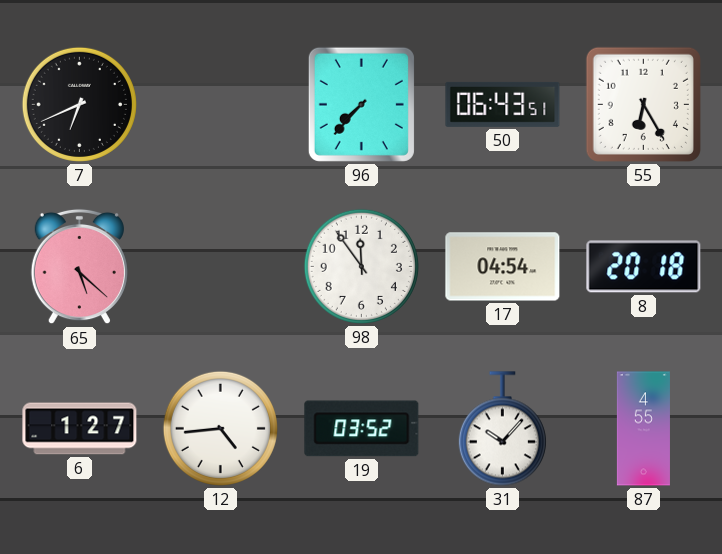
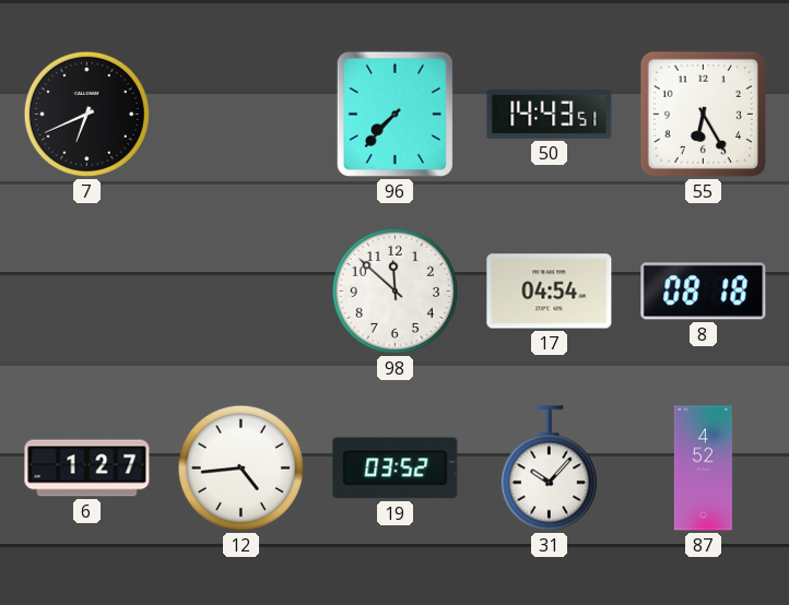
50: 06:43 -> 14:43
65: 5:22 -> none
98: 11:54 -> 11:52
8: 20:18 -> 08:18
87: 4:55 -> 4:52
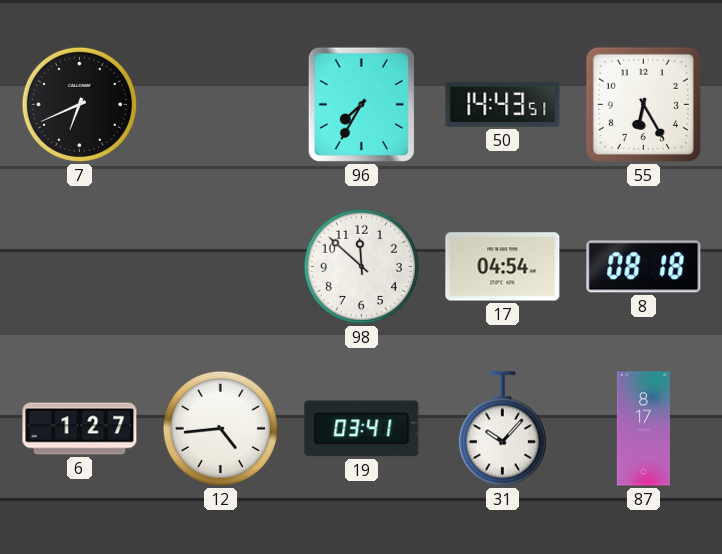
96: 7:37 -> 7:35
19: 03:52 -> 03:41
87: 4:52 -> 8:17
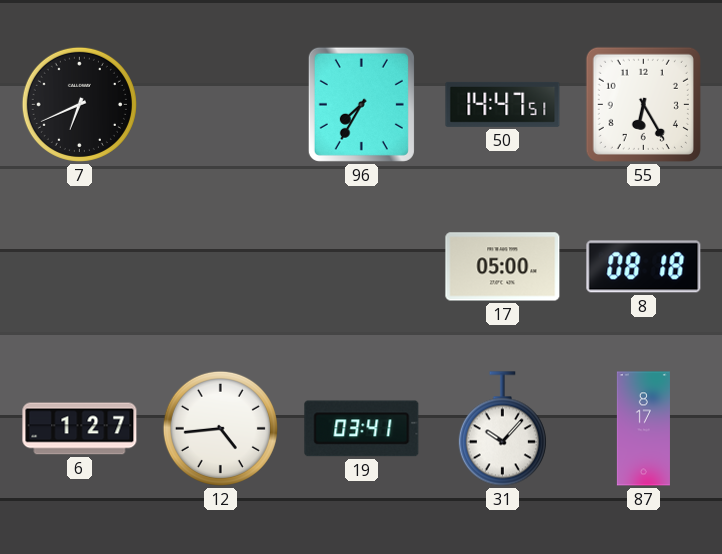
50: 14:43 -> 14:47
98: 11:52 -> none
17: 04:54 -> 05:00
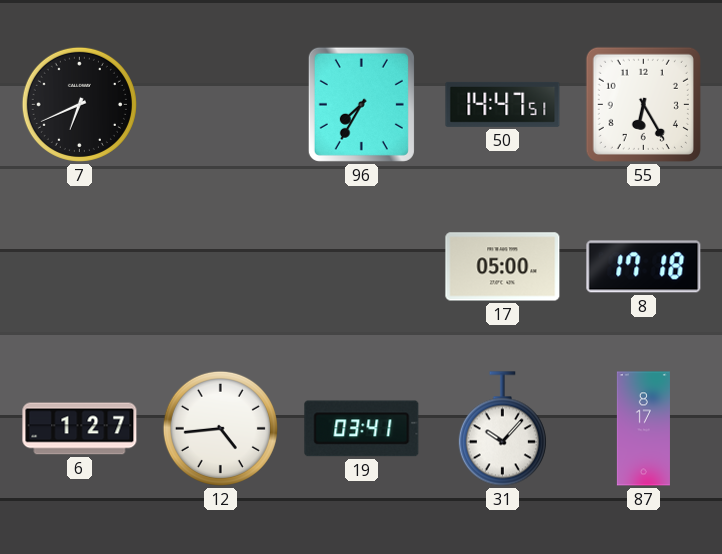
8: 08:18 -> 17:18
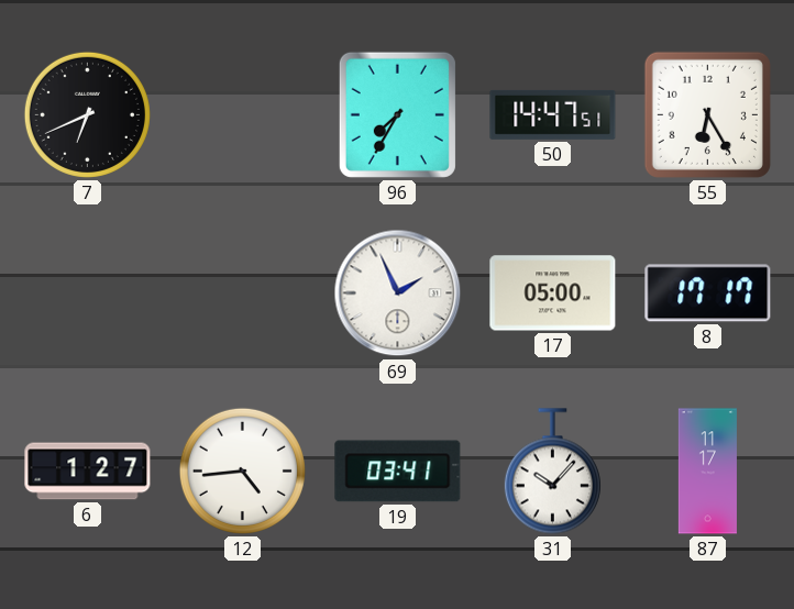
69: none -> 1:56
8: 17:18 -> 17:17
87: 8:17 -> 11:17
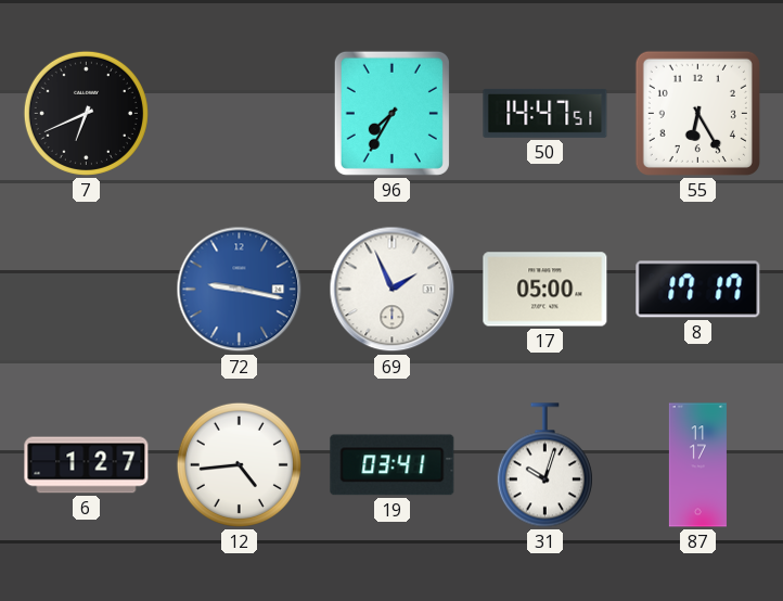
72: none -> 9:17
31: 10:07 -> 10:03
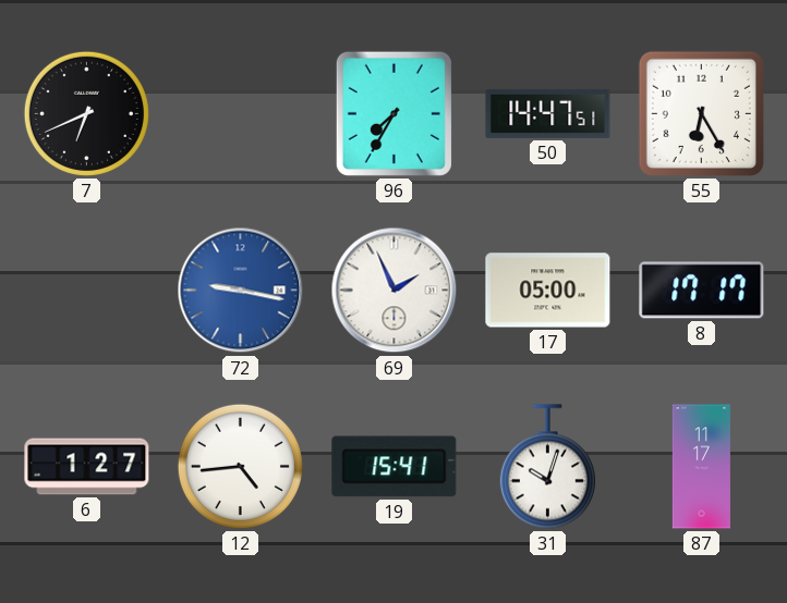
19: 03:41 -> 15:41
